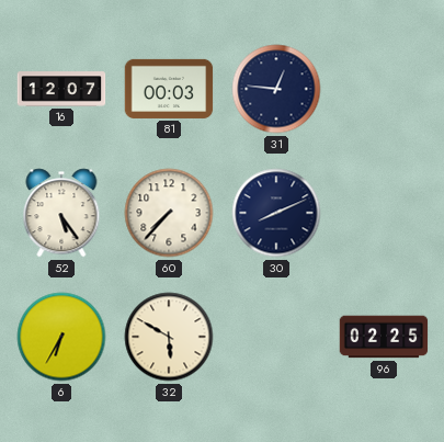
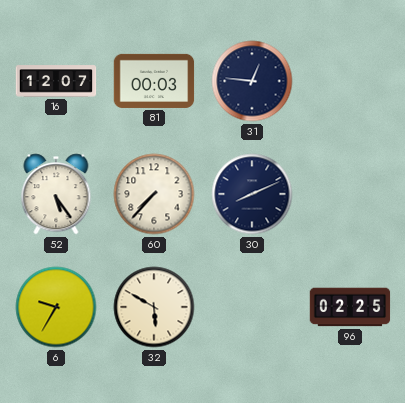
6: 6:35 -> 9:35
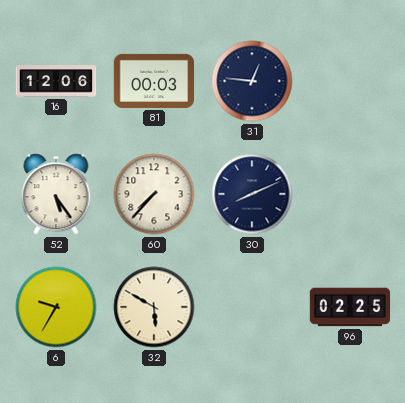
16: 12:07 -> 12:06
